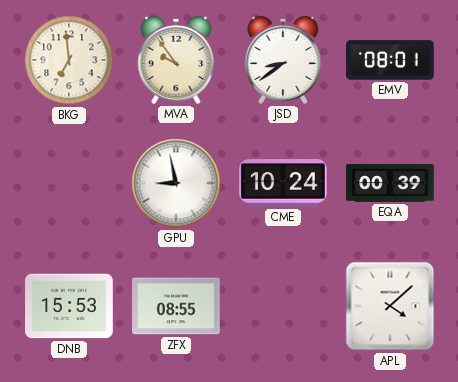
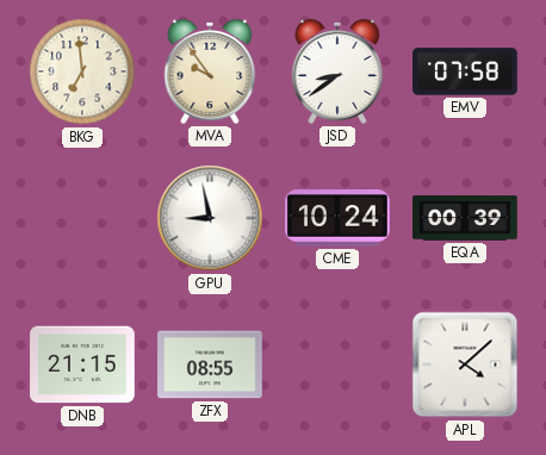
EMV: 08:01 -> 07:58
DNB: 15:53 -> 21:15
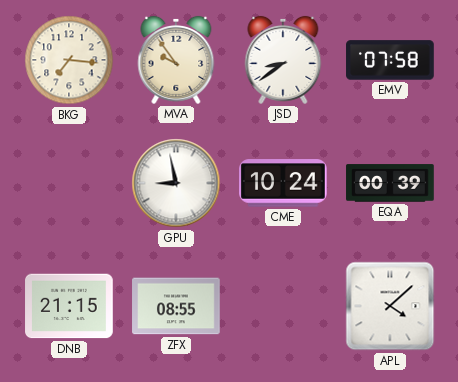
BKG: 6:59 -> 7:16
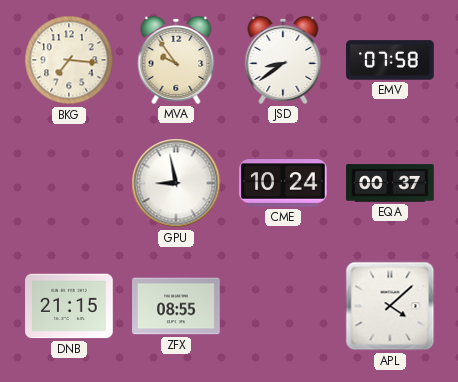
EQA: 00:39 -> 00:37
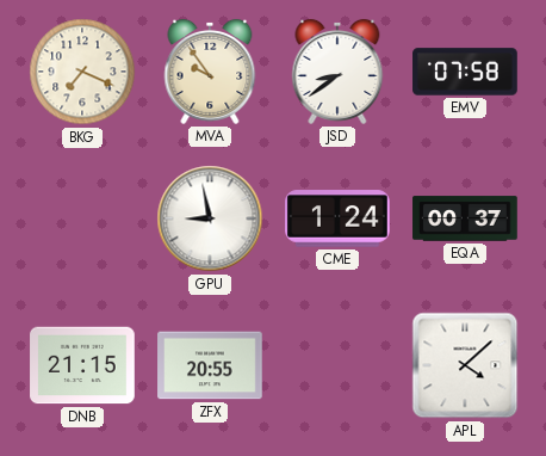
BKG: 7:16 -> 7:19
CME: 10:24 -> 1:24
ZFX: 08:55 -> 20:55
